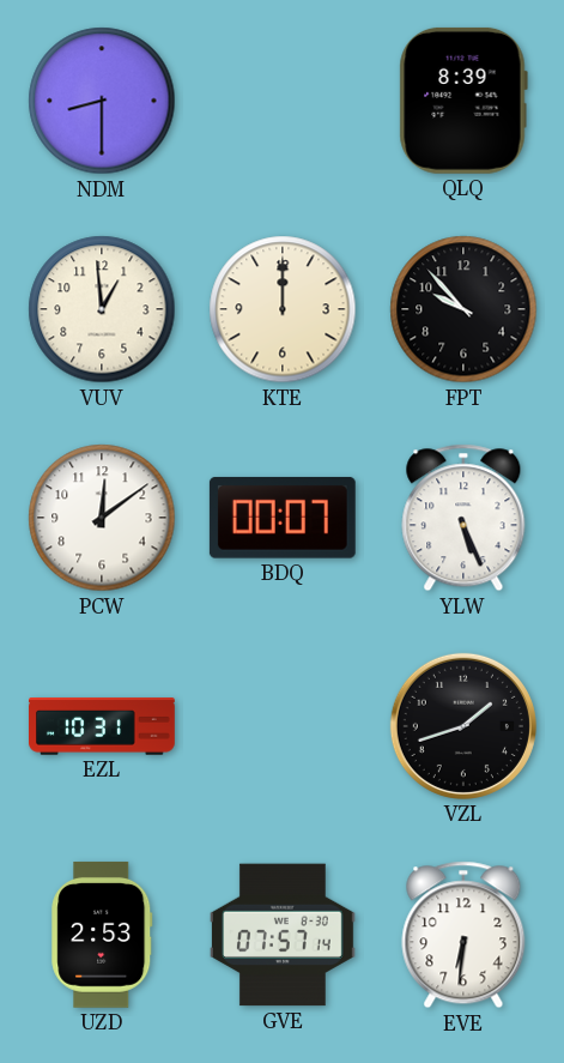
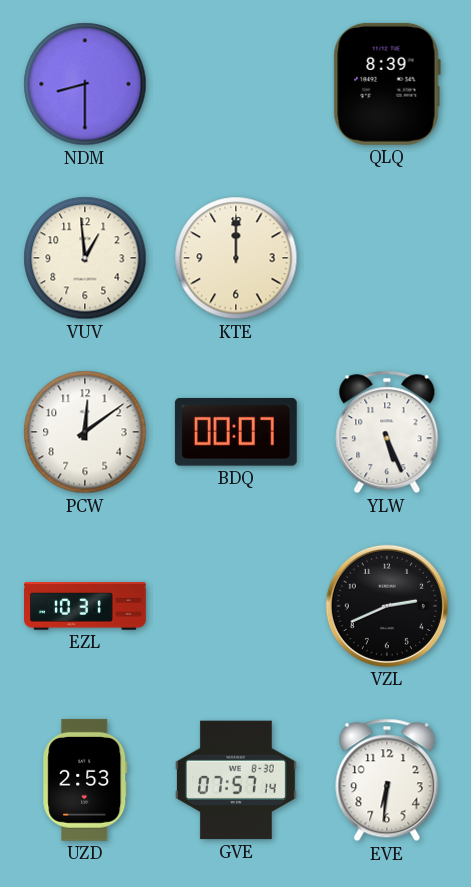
FPT: 9:53 -> none
VZL: 1:42 -> 2:41
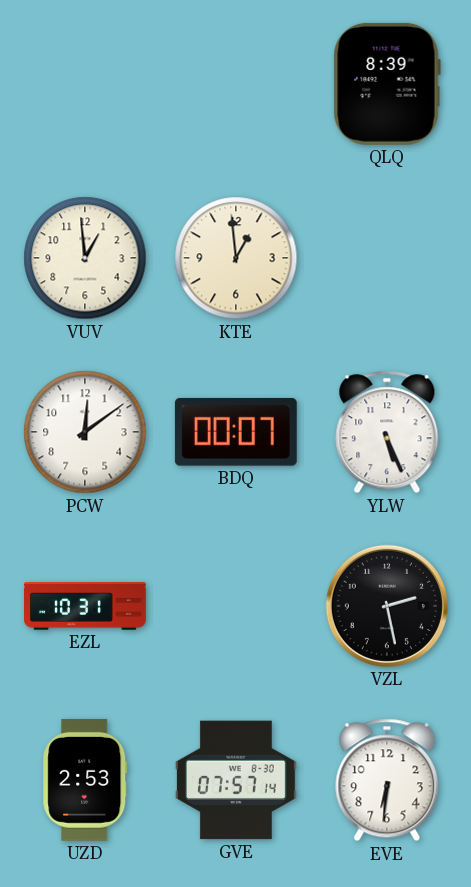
NDM: 8:30 -> none
KTE: 12:00 -> 12:59
VZL: 2:41 -> 2:28
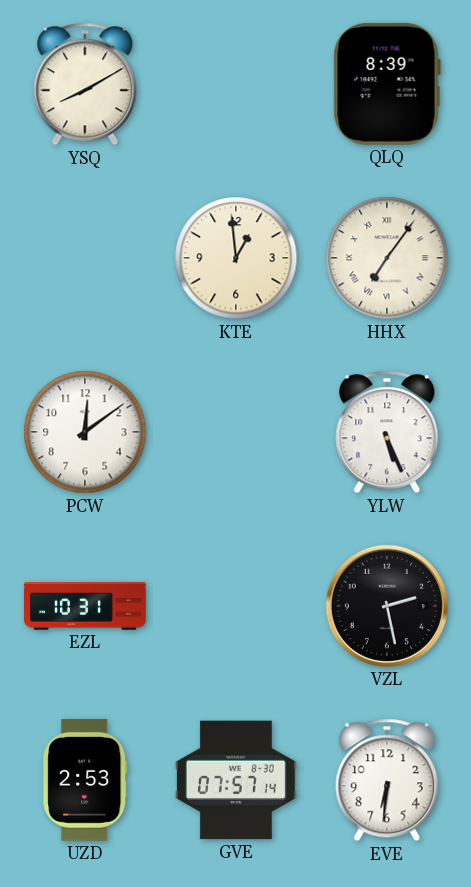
YSQ: none -> 8:10
VUV: 12:59 -> none
HHX: none -> 7:06
BDQ: 00:07 -> none
